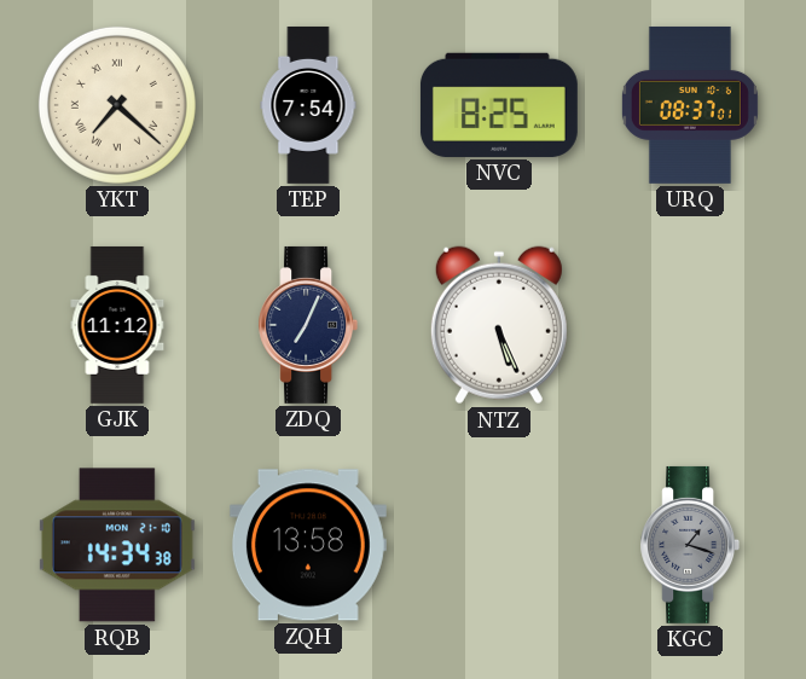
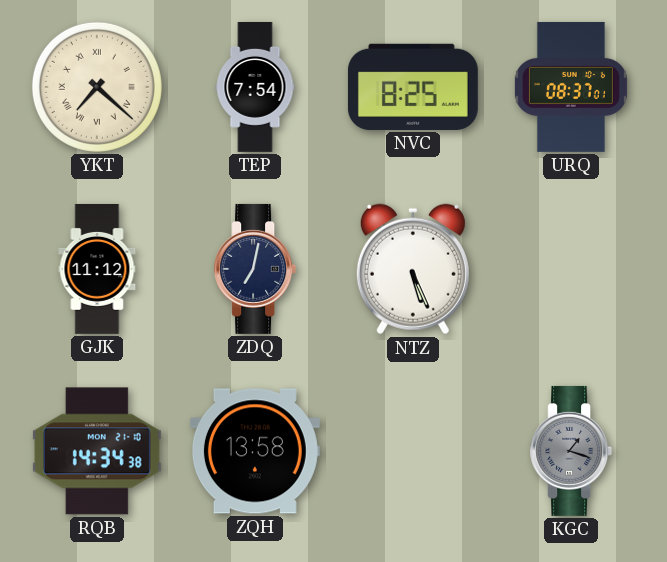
ZDQ: 7:04 -> 7:02
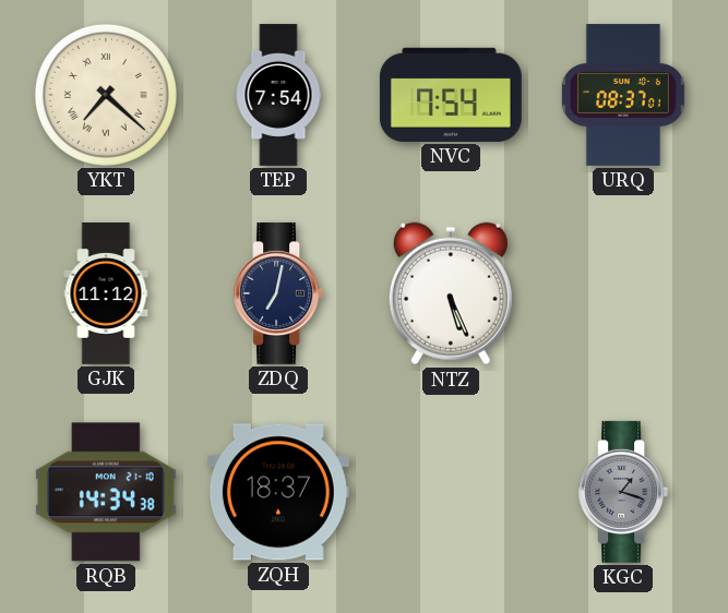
NVC: 8:25 -> 7:54
ZQH: 13:58 -> 18:37
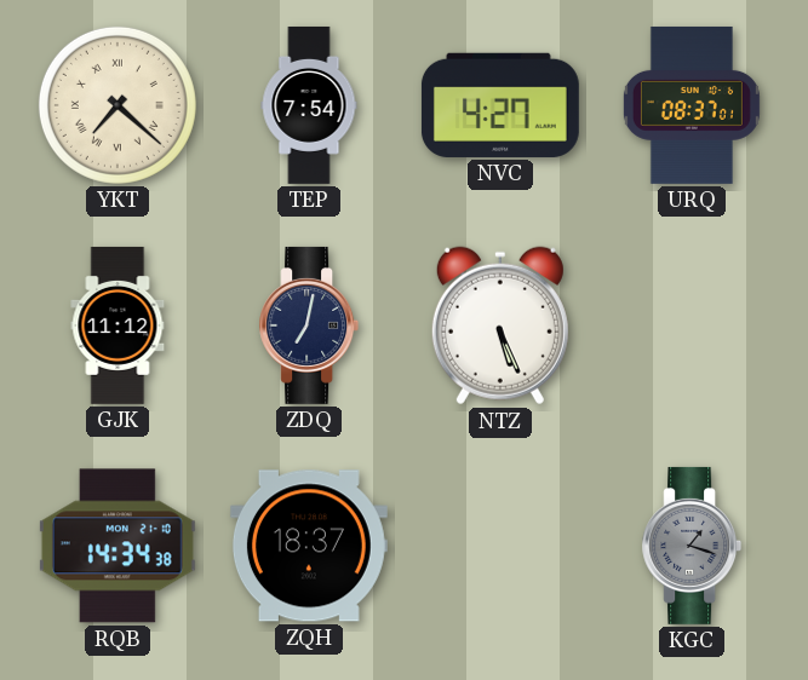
NVC: 7:54 -> 4:27
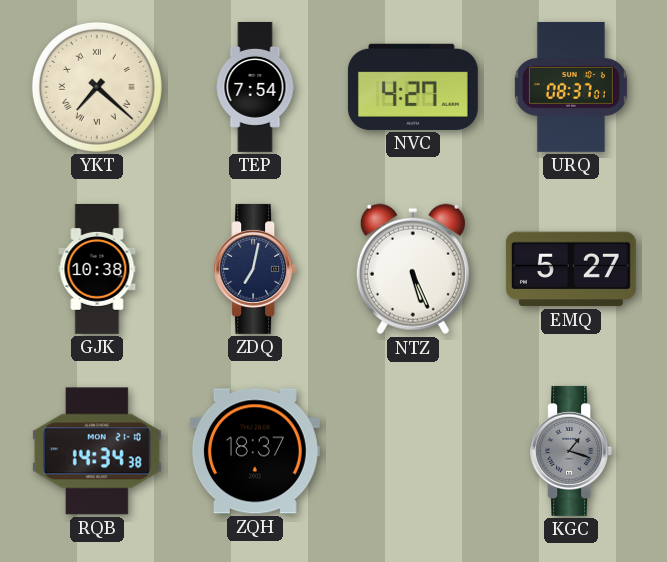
GJK: 11:12 -> 10:38
EMQ: none -> 5:27
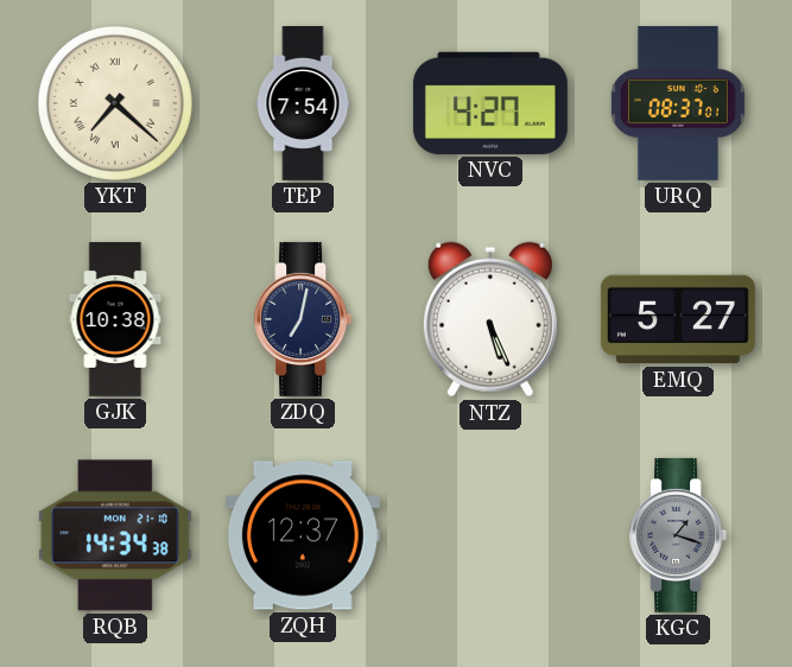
ZQH: 18:37 -> 12:37
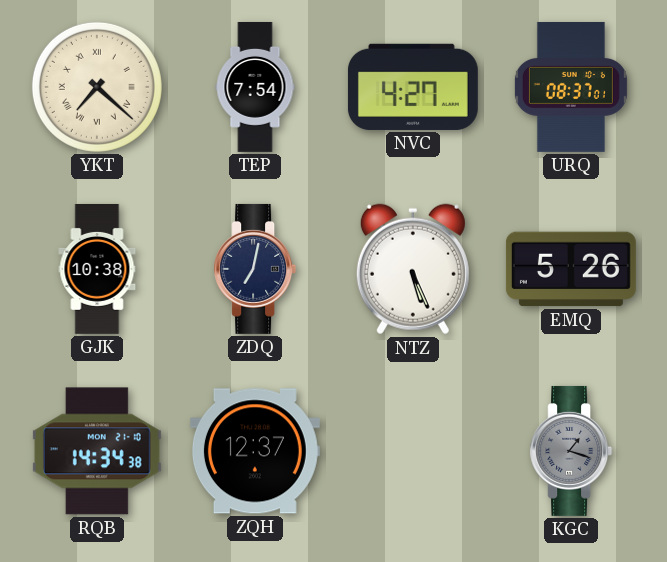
EMQ: 5:27 -> 5:26
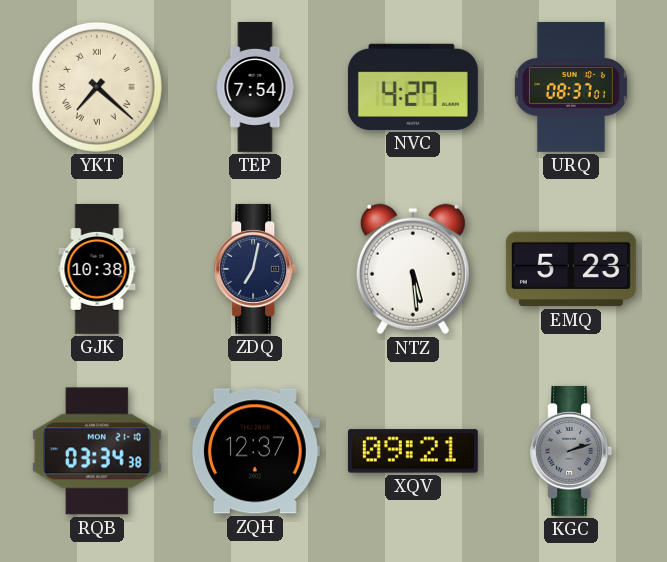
NTZ: 5:26 -> 5:29
EMQ: 5:26 -> 5:23
RQB: 14:34 -> 03:34
XQV: none -> 09:21
KGC: 1:18 -> 2:12
